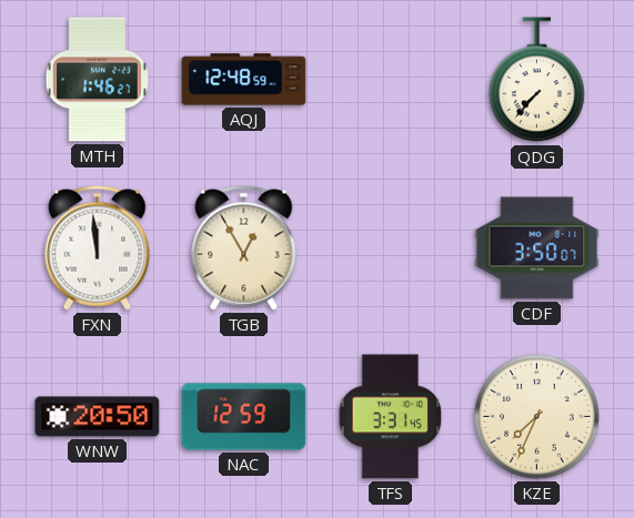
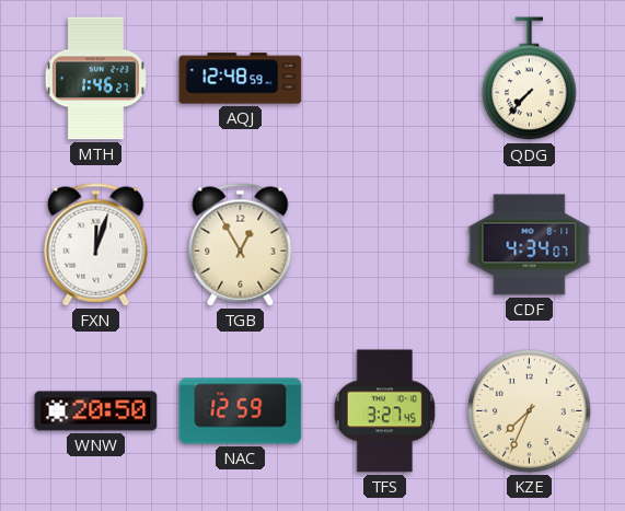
FXN: 11:59 -> 12:03
CDF: 3:50 -> 4:34
TFS: 3:31 -> 3:27
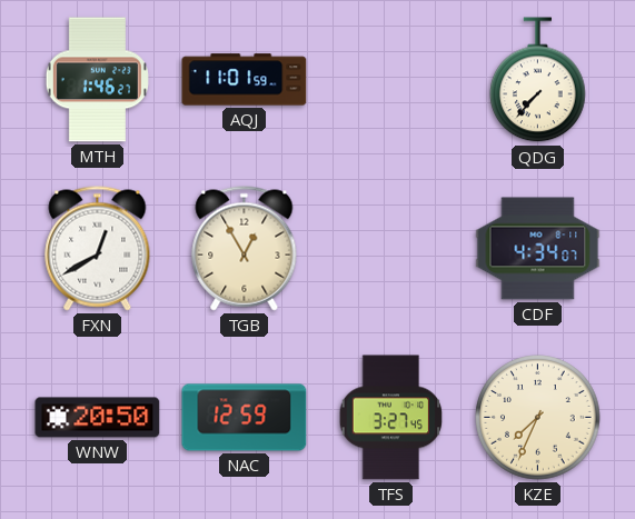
AQJ: 12:48 -> 11:01
FXN: 12:03 -> 12:40
